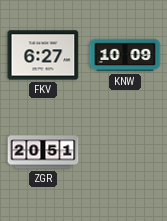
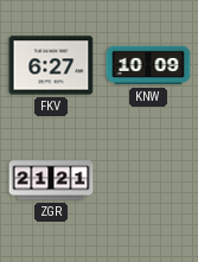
ZGR: 20:51 -> 21:21
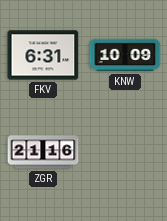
FKV: 6:27 -> 6:31
ZGR: 21:21 -> 21:16
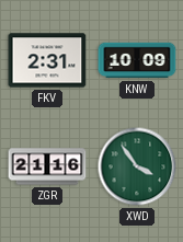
FKV: 6:31 -> 2:31
XWD: none -> 3:54
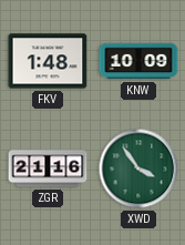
FKV: 2:31 -> 1:48
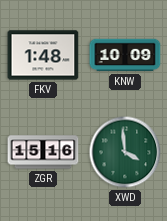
ZGR: 21:16 -> 15:16
XWD: 3:54 -> 3:59
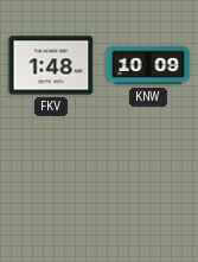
ZGR: 15:16 -> none
XWD: 3:59 -> none
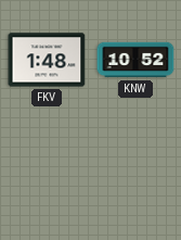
KNW: 10:09 -> 10:52
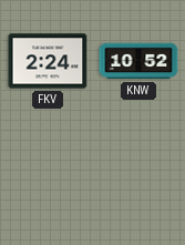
FKV: 1:48 -> 2:24
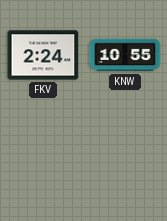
KNW: 10:52 -> 10:55
